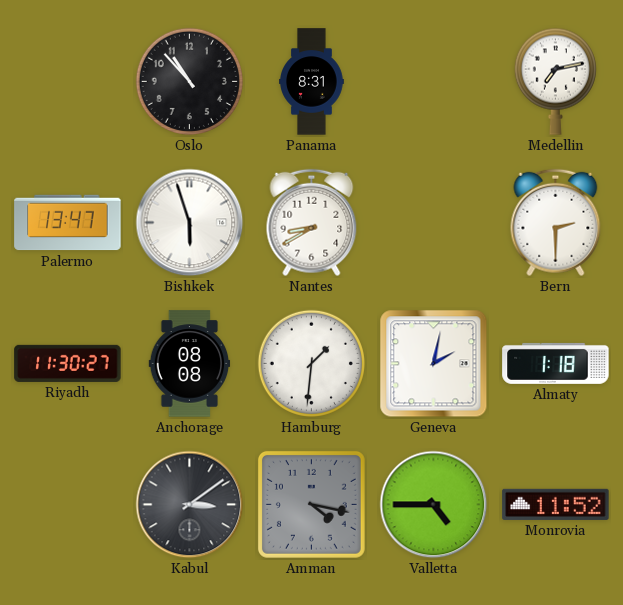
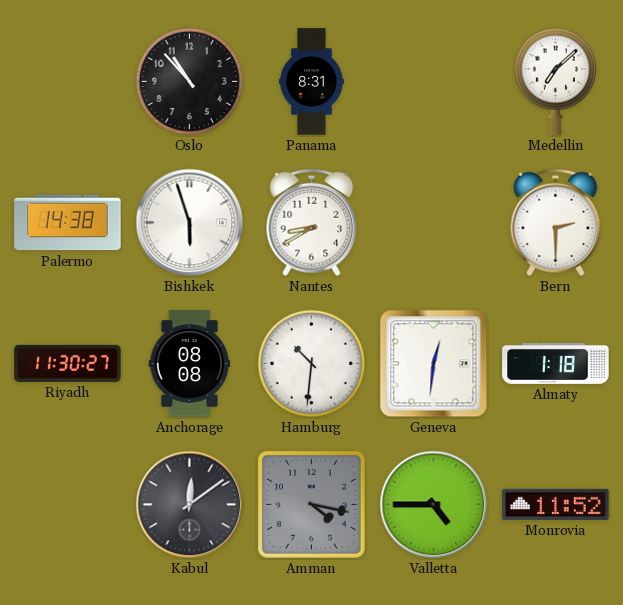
Medellin: 7:13 -> 7:08
Palermo: 13:47 -> 14:38
Hamburg: 1:31 -> 10:31
Geneva: 2:02 -> 12:31
Kabul: 3:09 -> 12:09
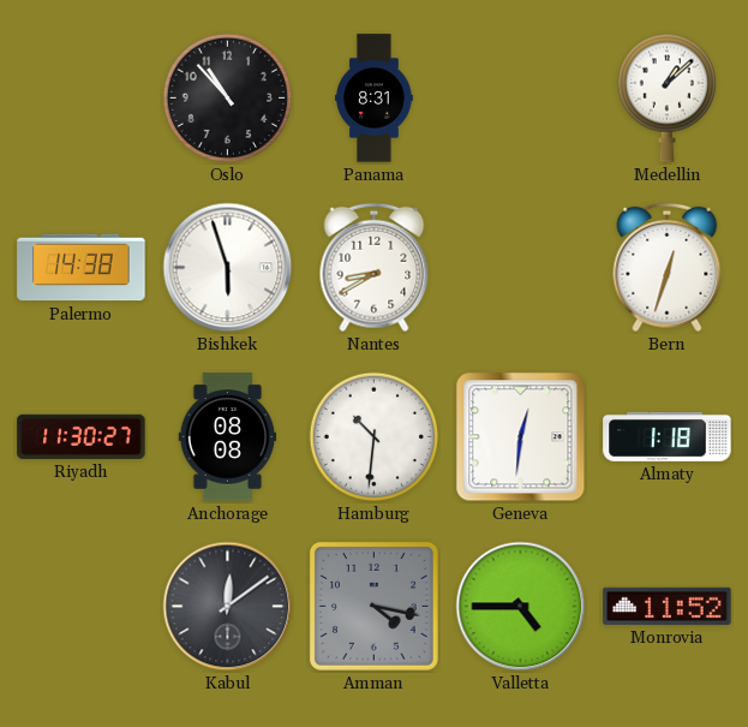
Medellin: 7:08 -> 1:08
Bern: 2:30 -> 12:33
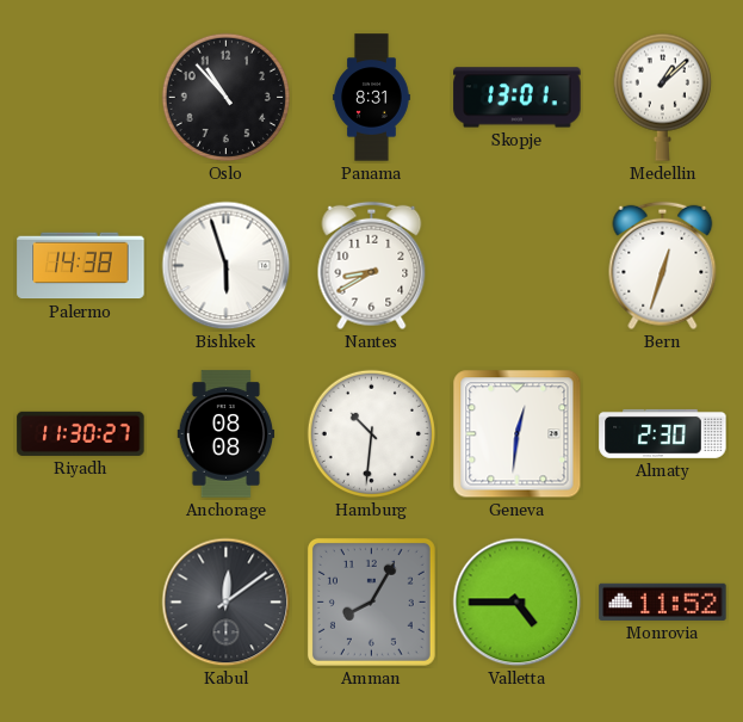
Skopje: none -> 13:01
Almaty: 1:18 -> 2:30
Amman: 4:17 -> 8:05
